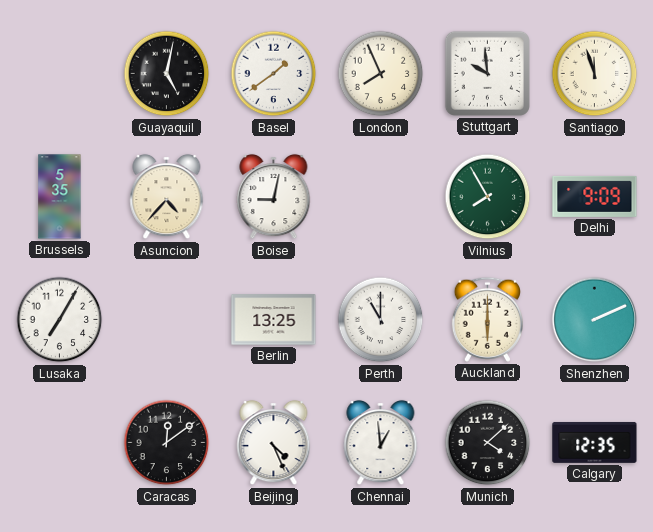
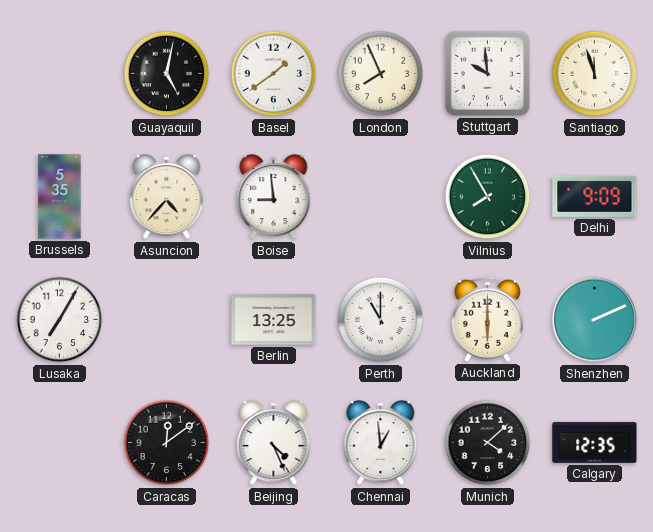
Boise: 9:02 -> 8:59
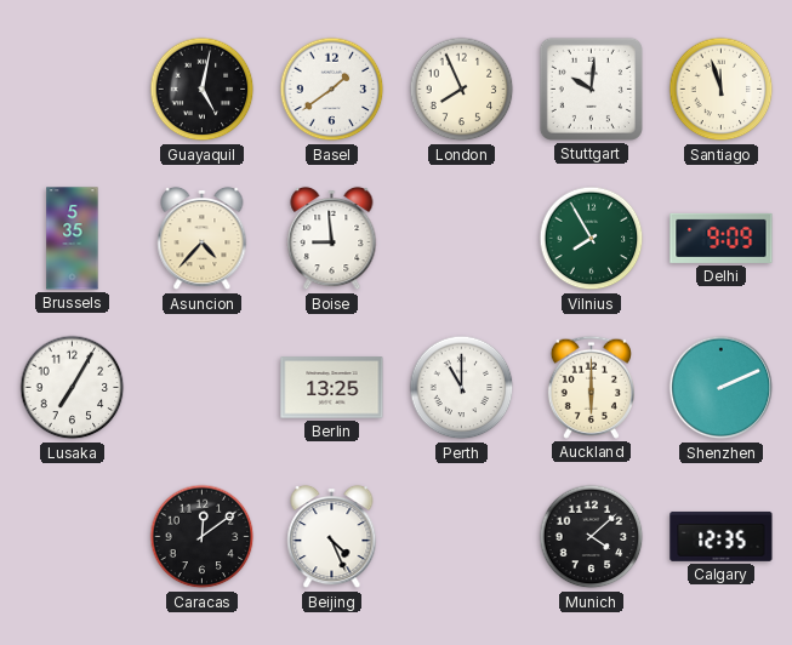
Stuttgart: 9:59 -> 10:01
Chennai: 12:59 -> none
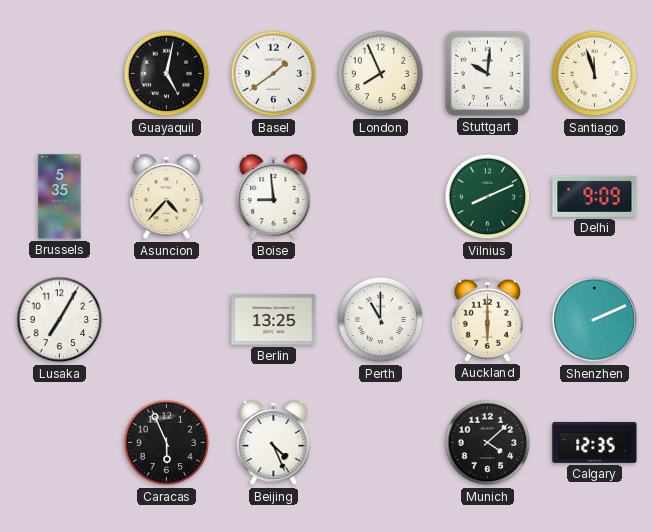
Vilnius: 7:55 -> 8:11
Caracas: 12:09 -> 5:56
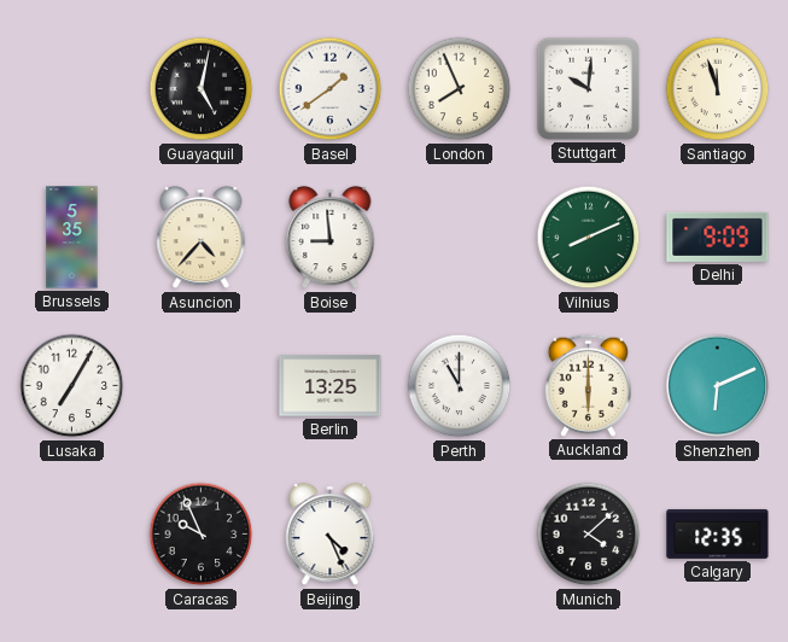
Shenzhen: 2:11 -> 6:11
Caracas: 5:56 -> 9:56
